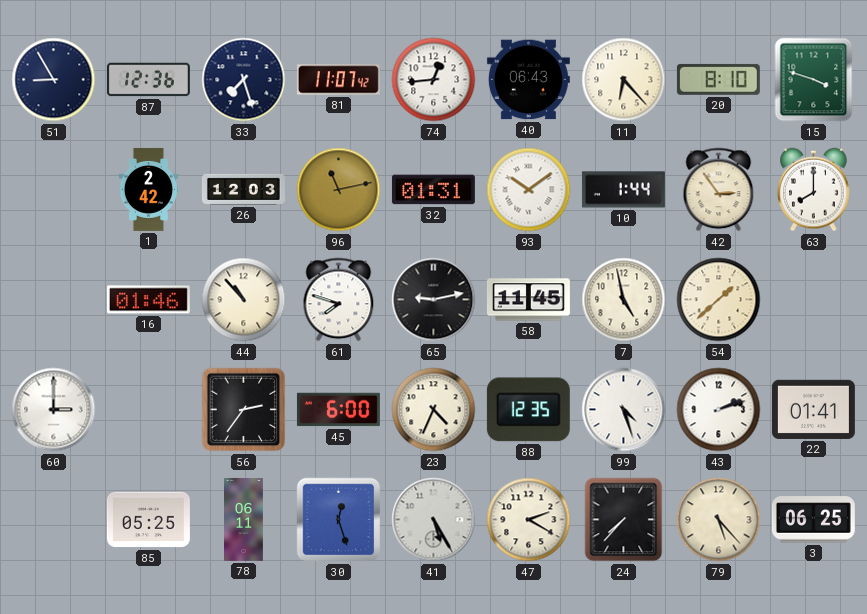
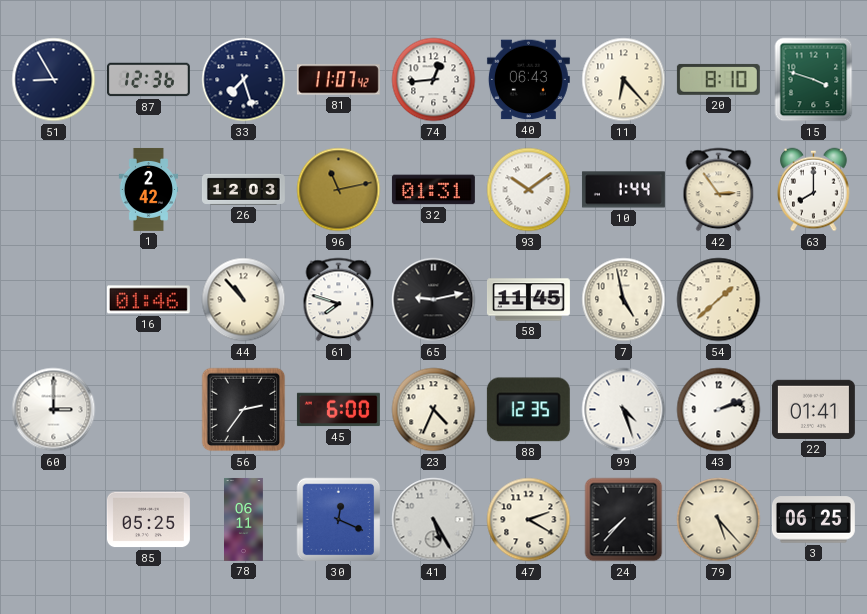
30: 12:27 -> 12:19
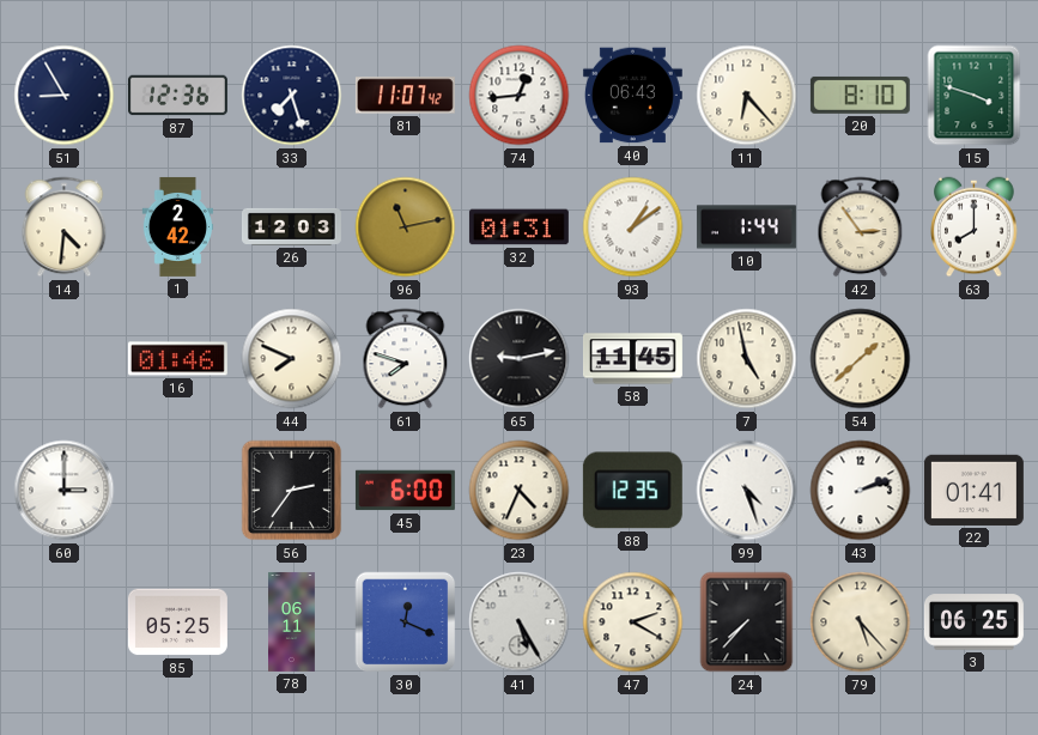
14: none -> 4:31
93: 10:09 -> 1:09
44: 10:53 -> 7:49
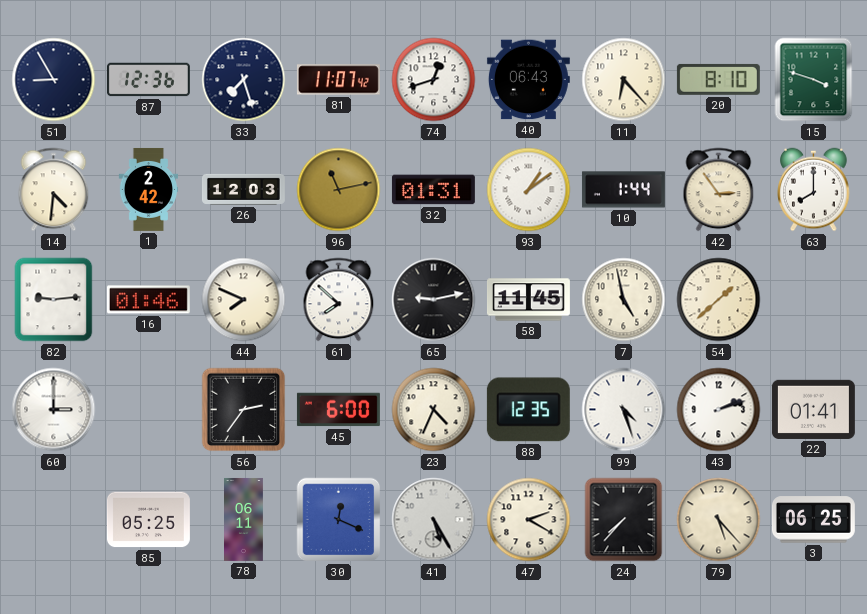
74: 12:44 -> 12:42
82: none -> 9:14
61: 7:48 -> 7:52
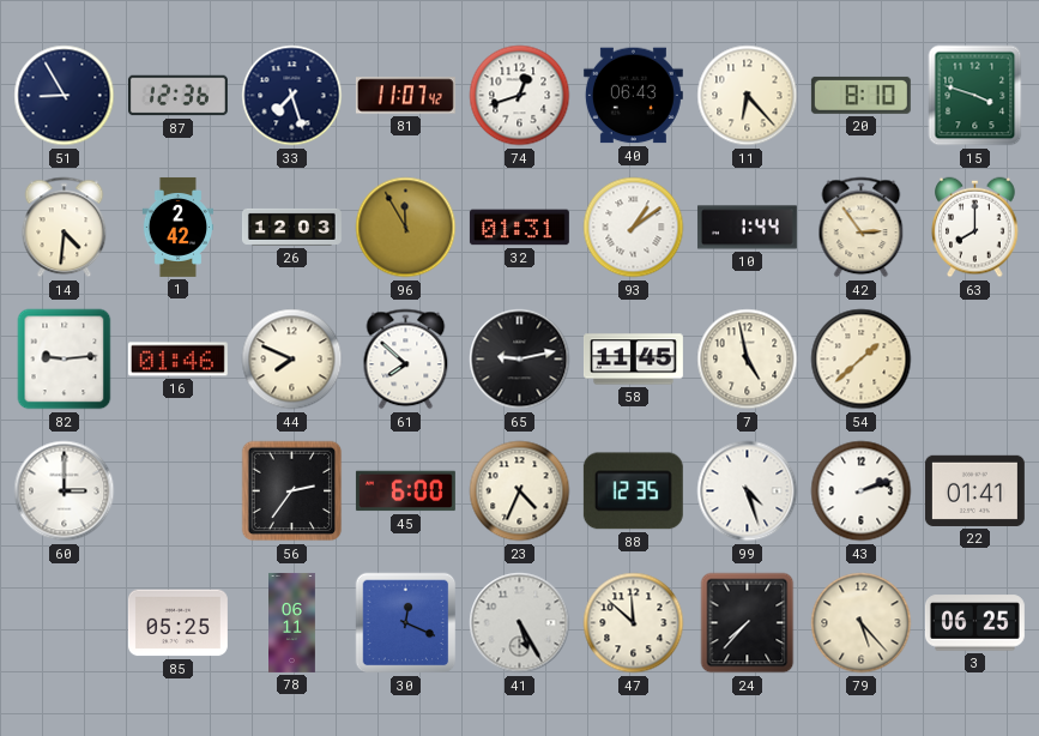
96: 11:13 -> 11:55
47: 2:20 -> 11:52
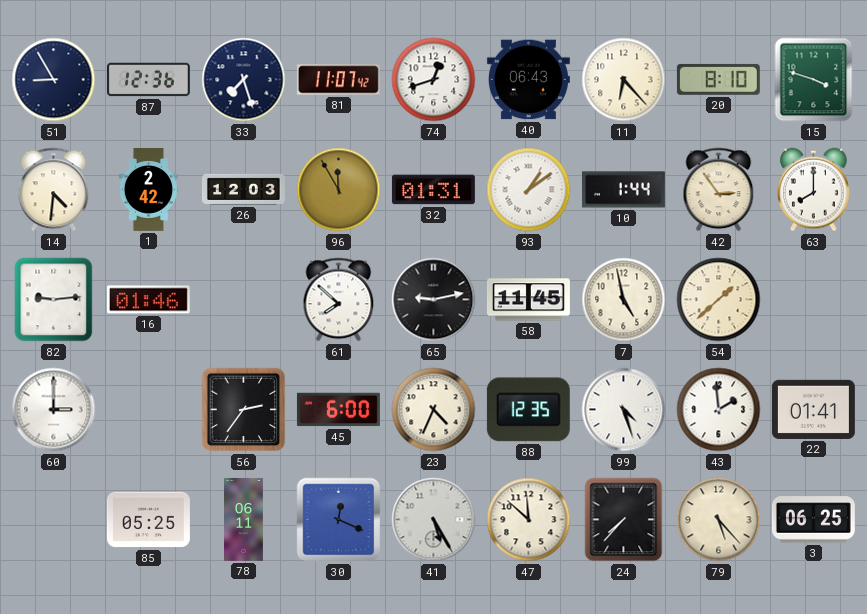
44: 7:49 -> none
43: 2:12 -> 1:59
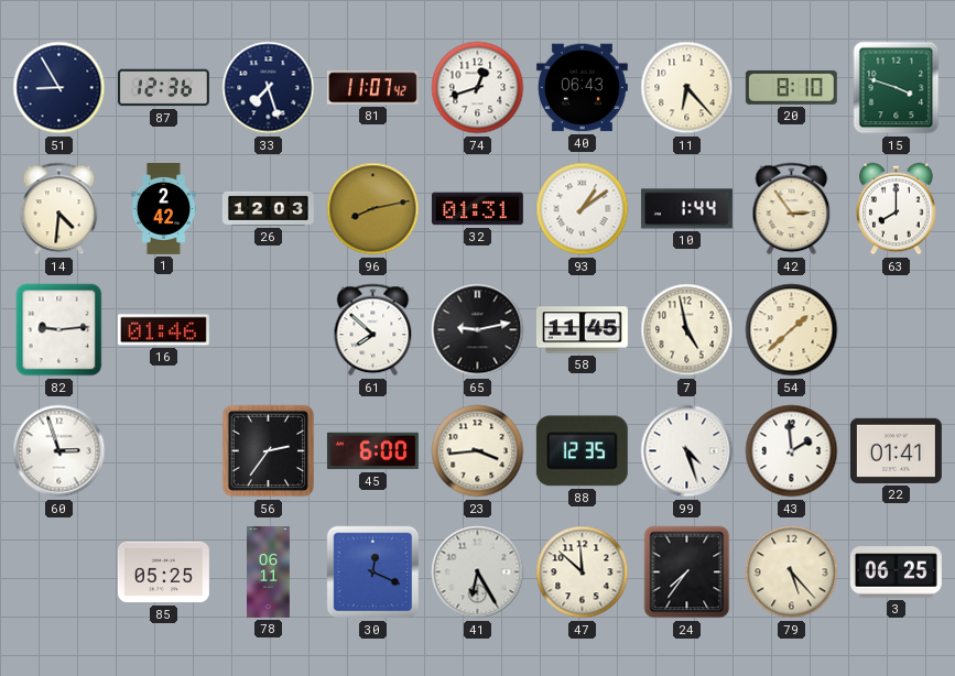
96: 11:55 -> 8:13
60: 3:00 -> 2:57
23: 4:34 -> 3:44
41: 5:25 -> 6:25
24: 7:37 -> 7:36
